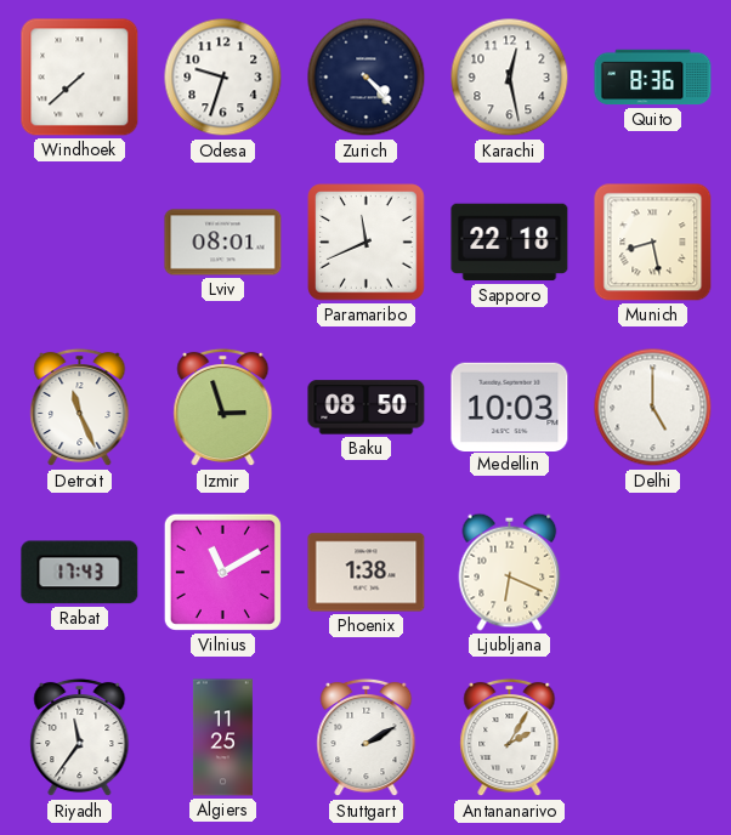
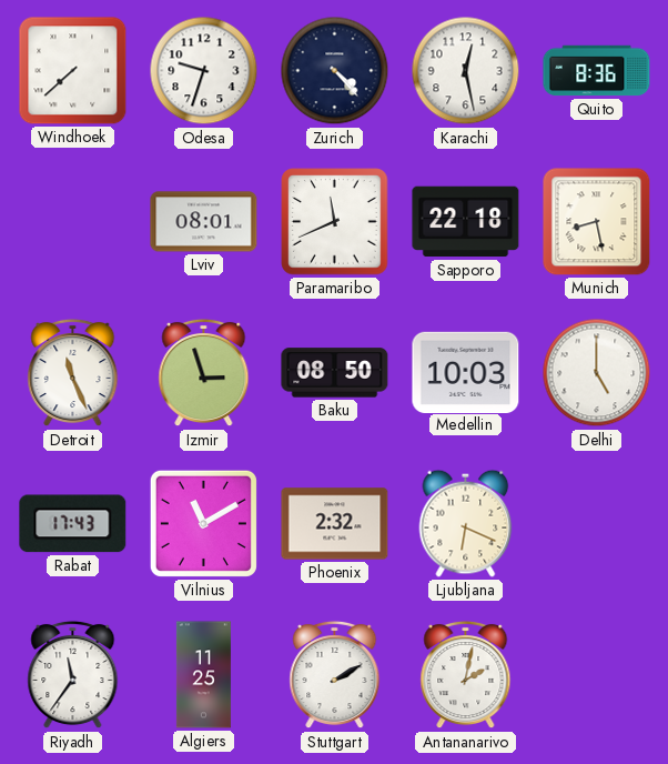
Phoenix: 1:38 -> 2:32
Antananarivo: 2:05 -> 2:02
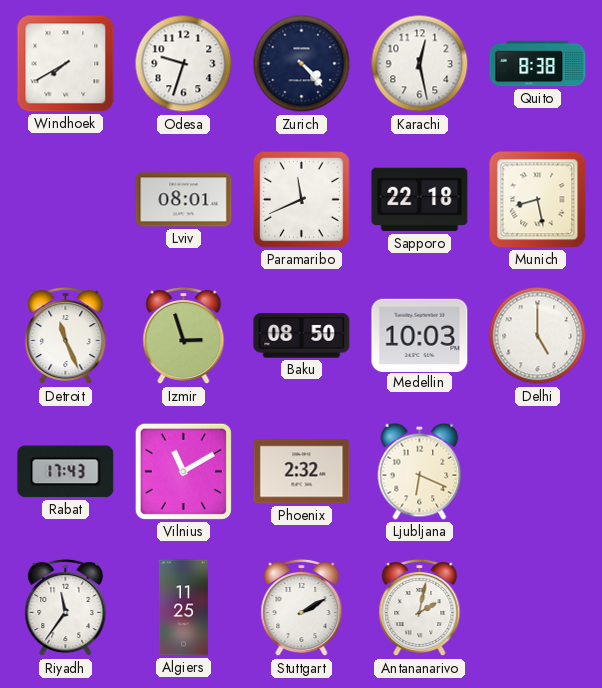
Windhoek: 7:38 -> 7:40
Quito: 8:36 -> 8:38
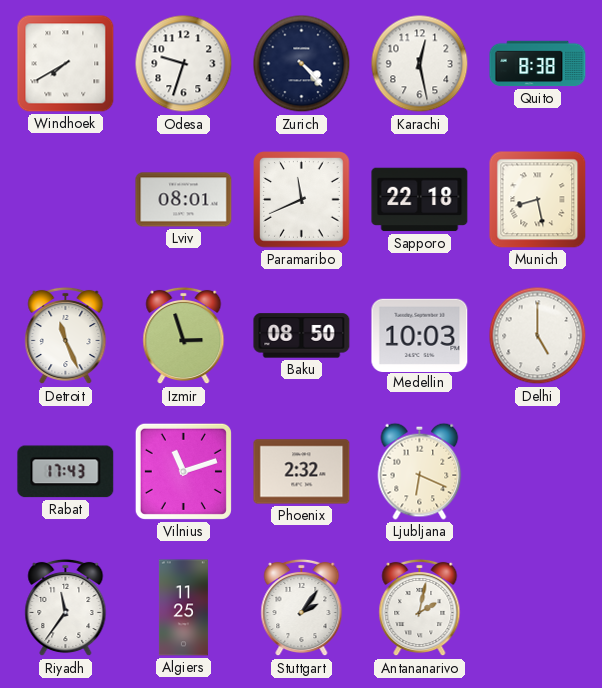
Vilnius: 11:10 -> 11:12
Stuttgart: 2:10 -> 2:06
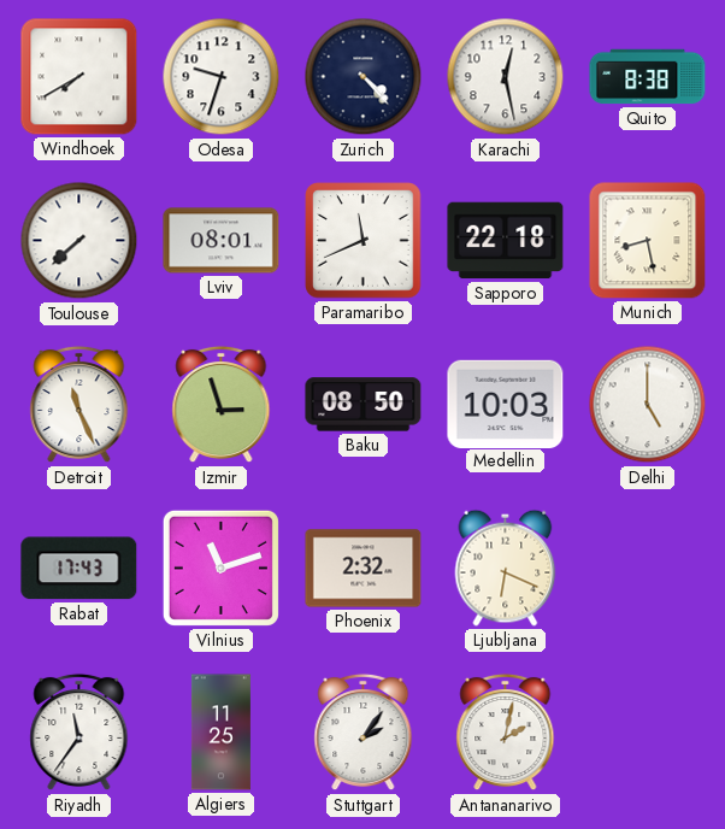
Toulouse: none -> 7:38
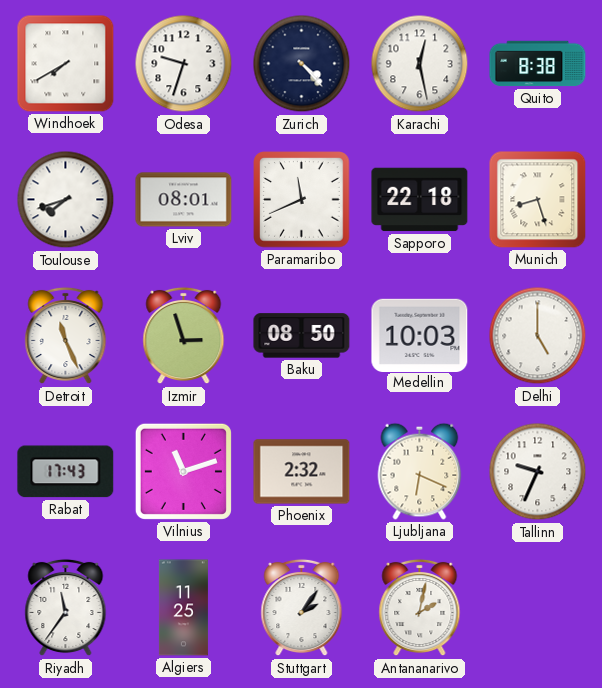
Toulouse: 7:38 -> 7:42
Munich: 8:28 -> 8:27
Tallinn: none -> 9:34
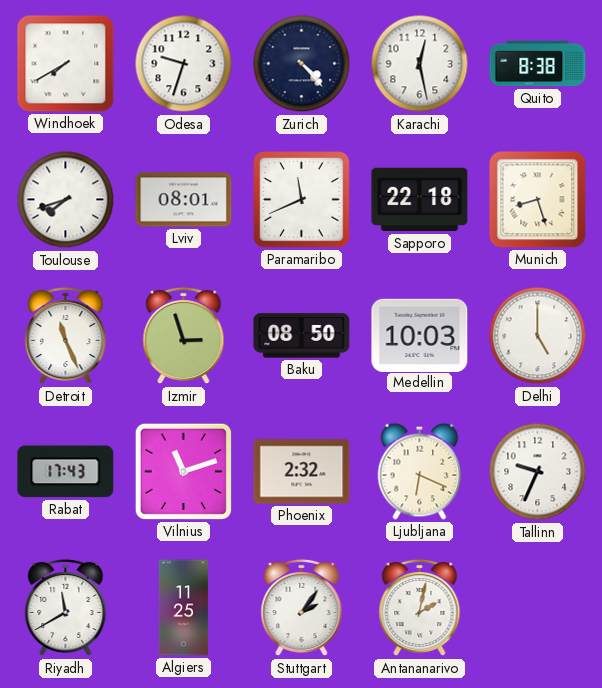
Riyadh: 11:36 -> 11:40
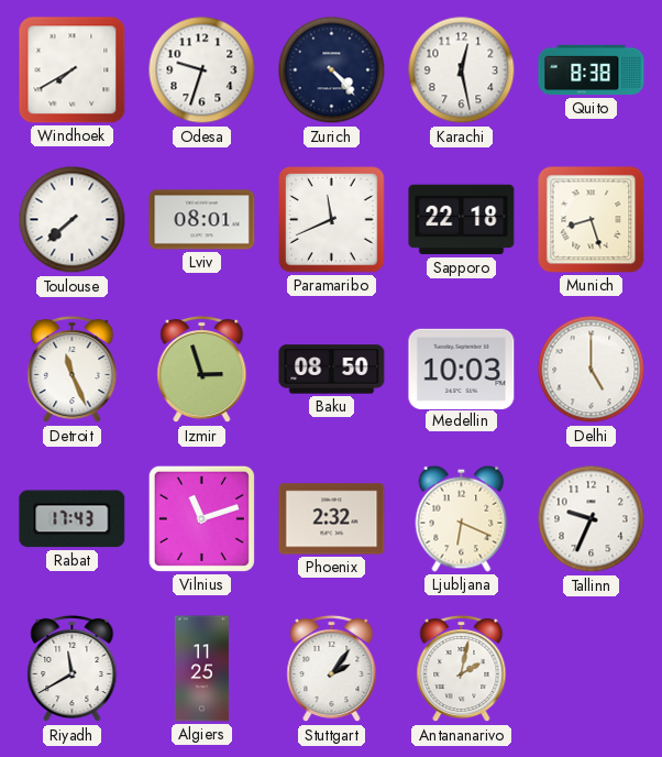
Toulouse: 7:42 -> 7:38
